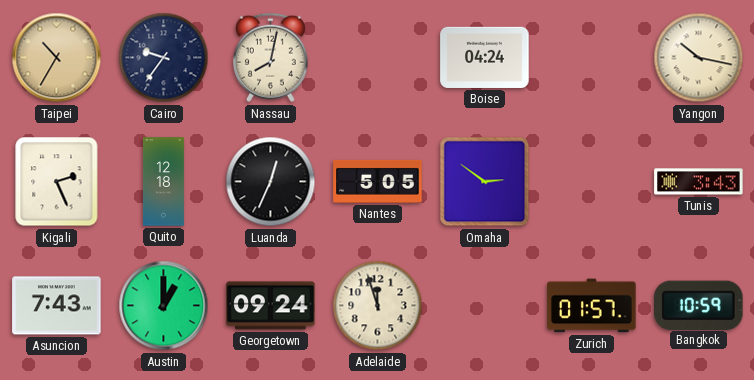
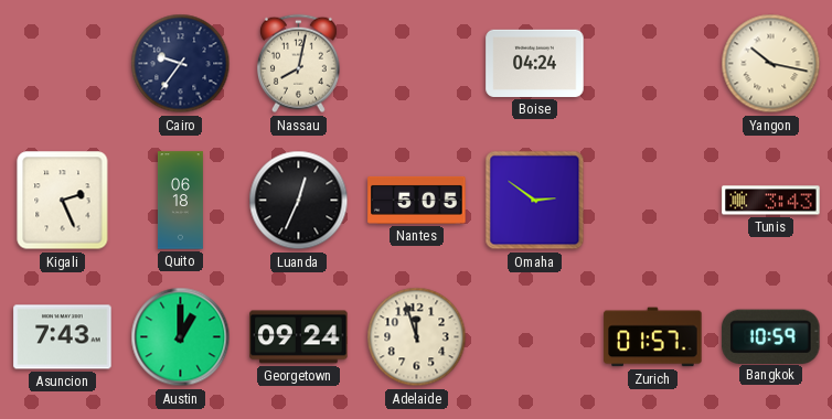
Taipei: 10:35 -> none
Quito: 12:18 -> 06:18
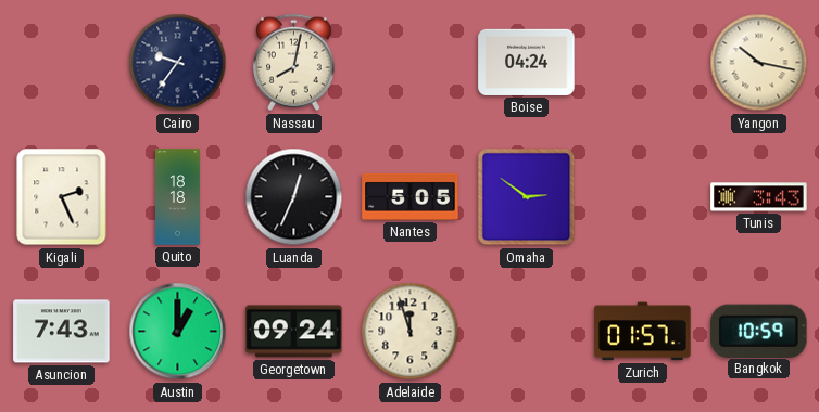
Quito: 06:18 -> 18:18
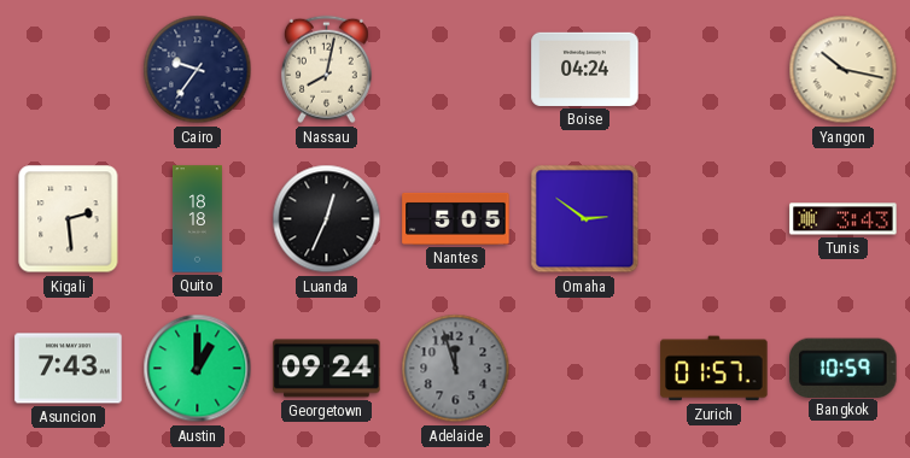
Kigali: 2:26 -> 2:29
Adelaide dial: cream -> grey
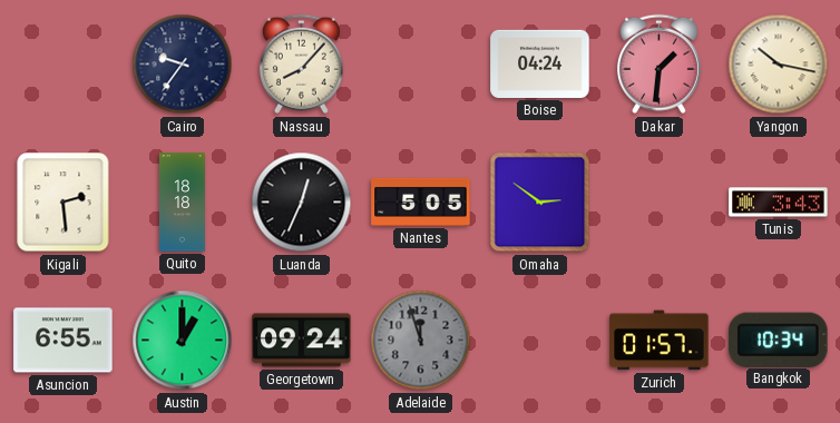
Nassau: 8:02 -> 8:07
Dakar: none -> 1:31
Asuncion: 7:43 -> 6:55
Bangkok: 10:59 -> 10:34
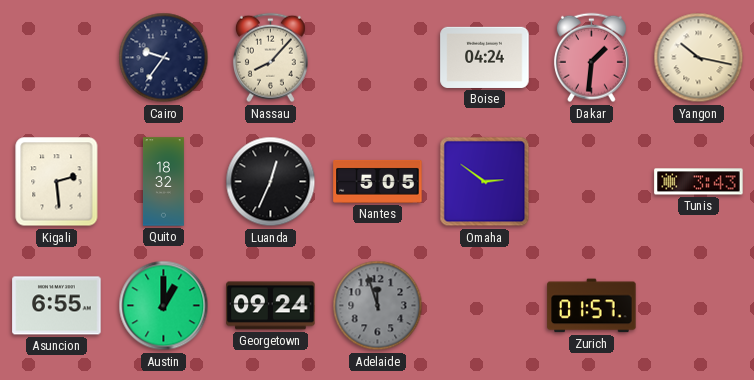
Quito: 18:18 -> 18:32
Bangkok: 10:34 -> none
